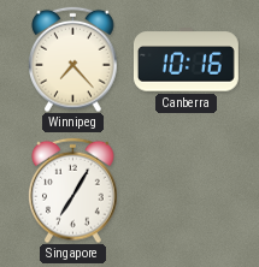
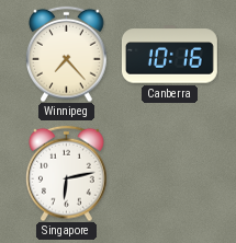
Singapore: 7:05 -> 6:13
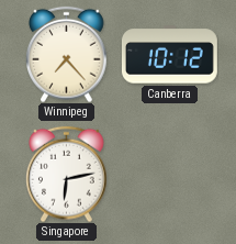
Canberra: 10:16 -> 10:12
